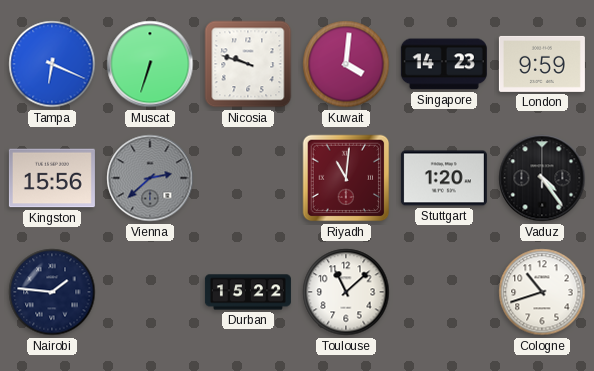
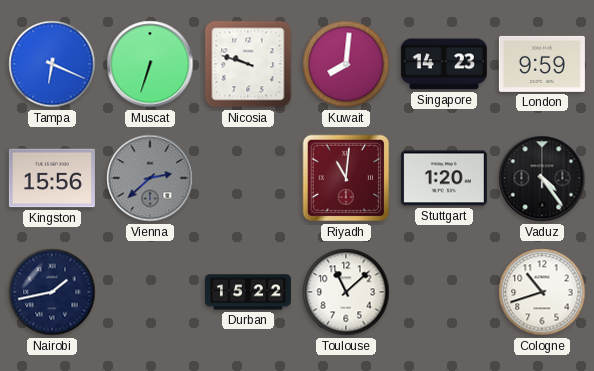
Kuwait: 4:01 -> 8:01
Nairobi: 1:46 -> 1:43
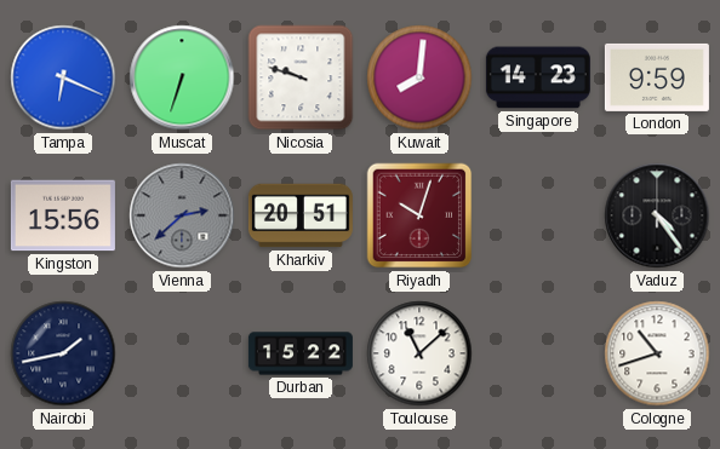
Kharkiv: none -> 20:51
Riyadh: 11:01 -> 10:03
Stuttgart: 1:20 -> none
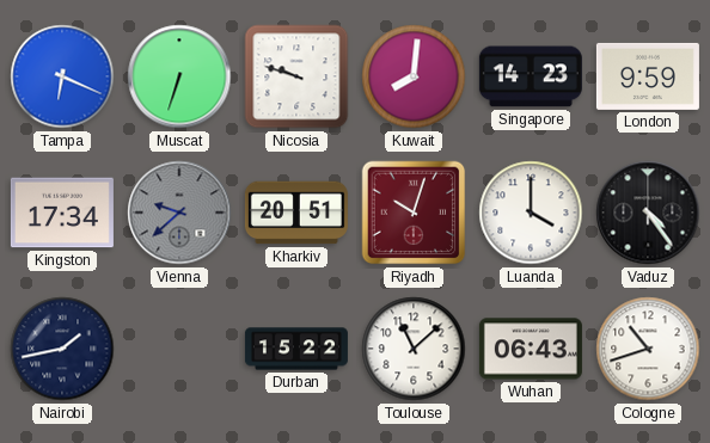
Kingston: 15:56 -> 17:34
Vienna: 2:38 -> 9:38
Luanda: none -> 4:00
Wuhan: none -> 06:43
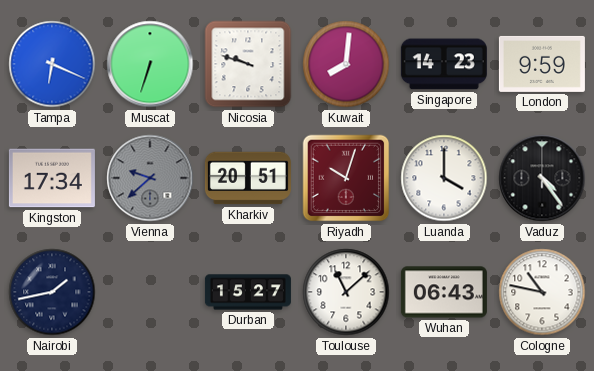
Durban: 15:22 -> 15:27
Cologne: 10:42 -> 10:47
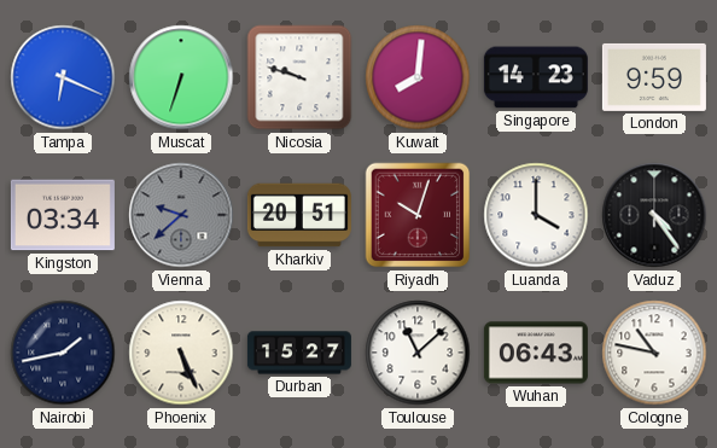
Kingston: 17:34 -> 03:34
Phoenix: none -> 5:26
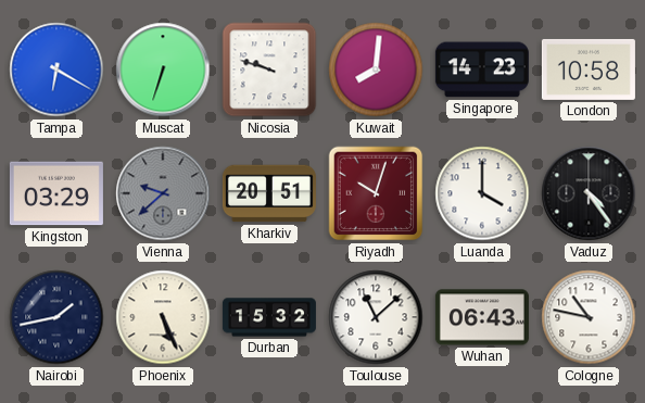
Tampa: 6:19 -> 6:20
London: 9:59 -> 10:58
Kingston: 03:34 -> 03:29
Durban: 15:27 -> 15:32
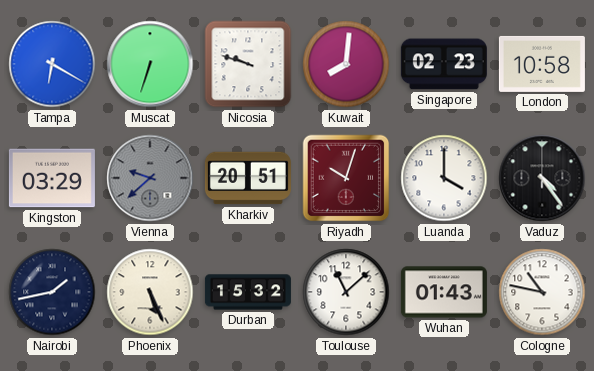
Singapore: 14:23 -> 02:23
Wuhan: 06:43 -> 01:43
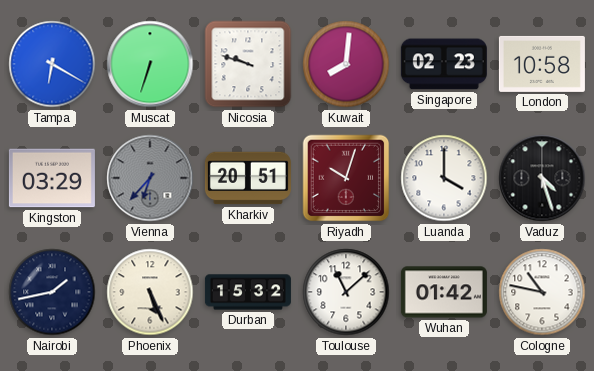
Vienna: 9:38 -> 6:37
Vaduz: 4:24 -> 4:27
Wuhan: 01:43 -> 01:42
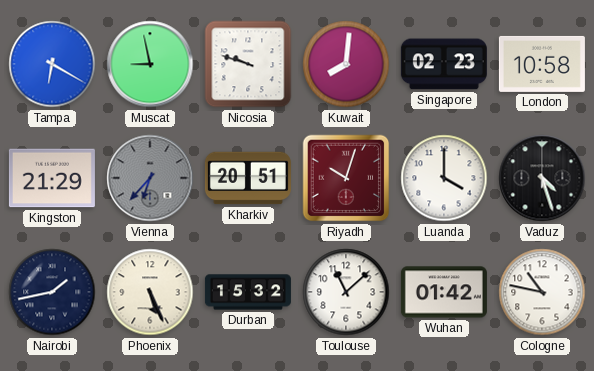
Muscat: 6:33 -> 8:58
Kingston: 03:29 -> 21:29
